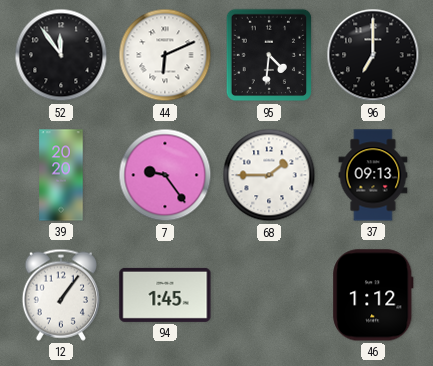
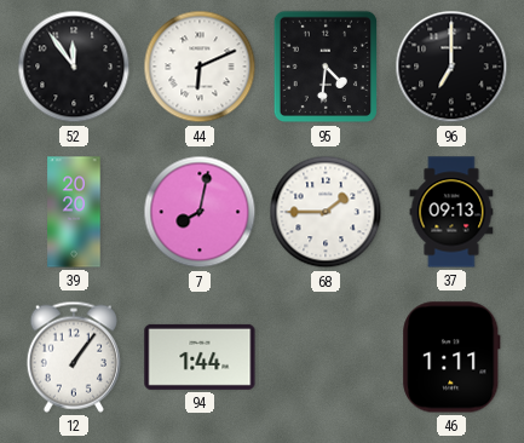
7: 9:24 -> 8:02
94: 1:45 -> 1:44
46: 1:12 -> 1:11
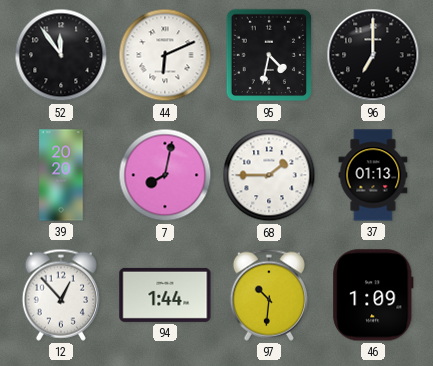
95: 4:31 -> 4:32
37: 09:13 -> 01:13
12: 1:06 -> 12:53
97: none -> 10:31
46: 1:11 -> 1:09
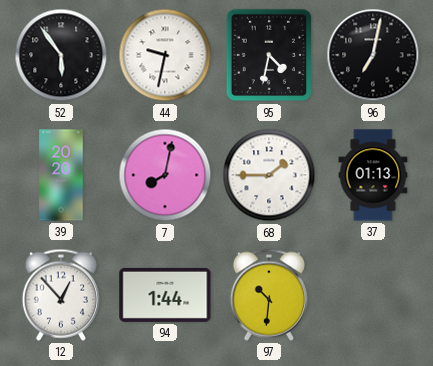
52: 11:54 -> 5:54
44: 6:11 -> 9:32
96: 7:00 -> 7:02
46: 1:09 -> none
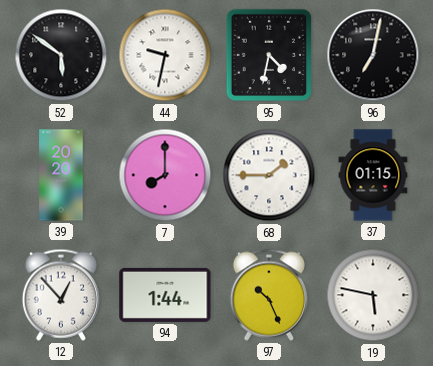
52: 5:54 -> 5:51
7: 8:02 -> 8:00
37: 01:13 -> 01:15
97: 10:31 -> 10:26
19: none -> 5:47
